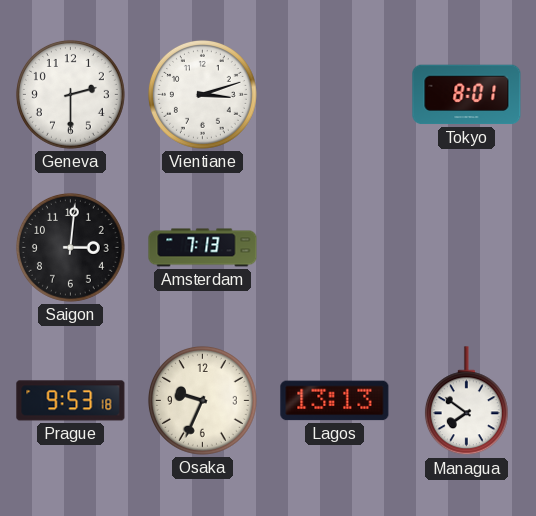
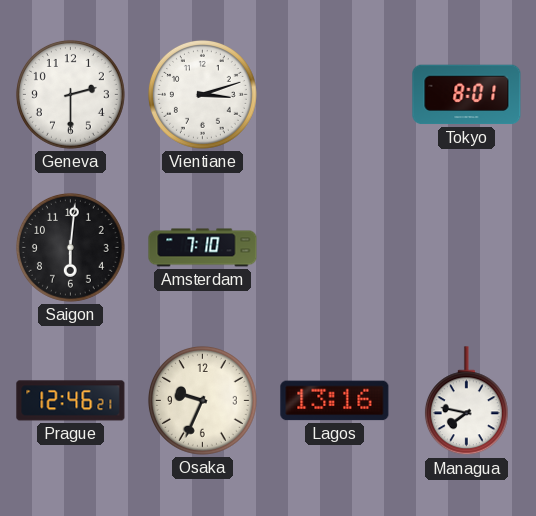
Saigon: 3:01 -> 6:01
Amsterdam: 7:13 -> 7:10
Prague: 9:53 -> 12:46
Lagos: 13:13 -> 13:16
Managua: 7:51 -> 7:47
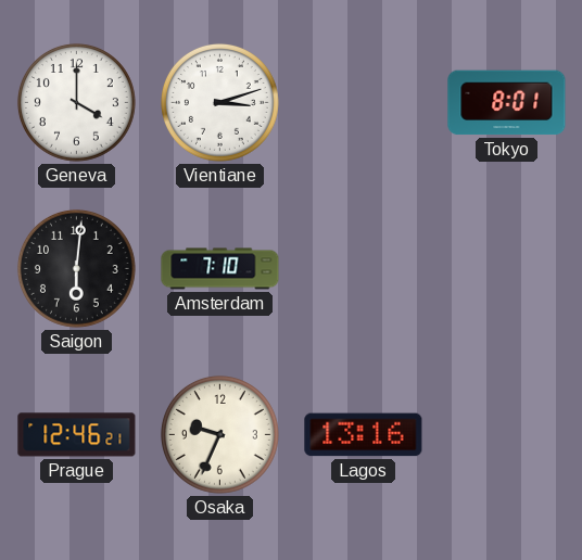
Geneva: 2:30 -> 4:00
Managua: 7:47 -> none
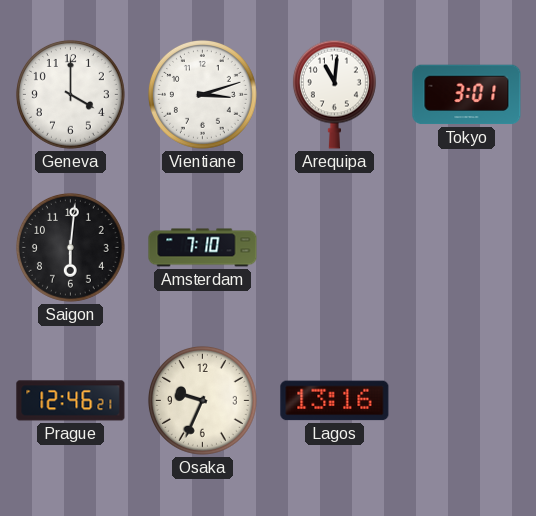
Arequipa: none -> 11:01
Tokyo: 8:01 -> 3:01
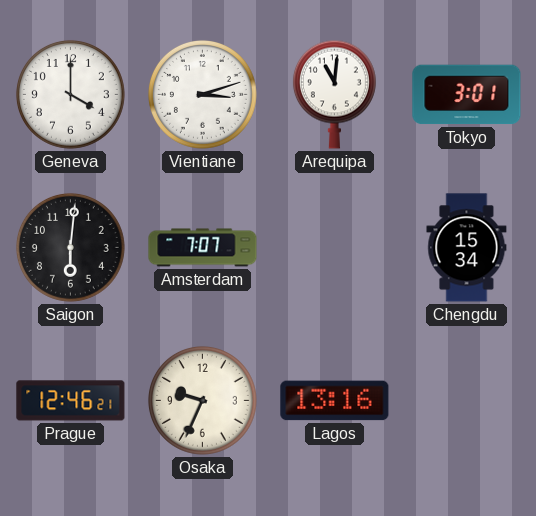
Amsterdam: 7:10 -> 7:07
Chengdu: none -> 15:34
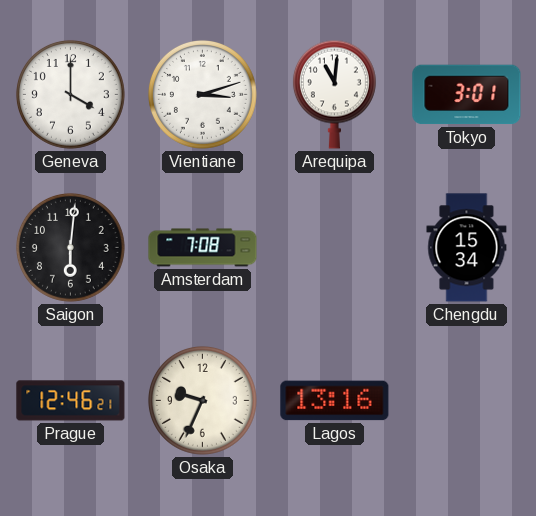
Amsterdam: 7:07 -> 7:08
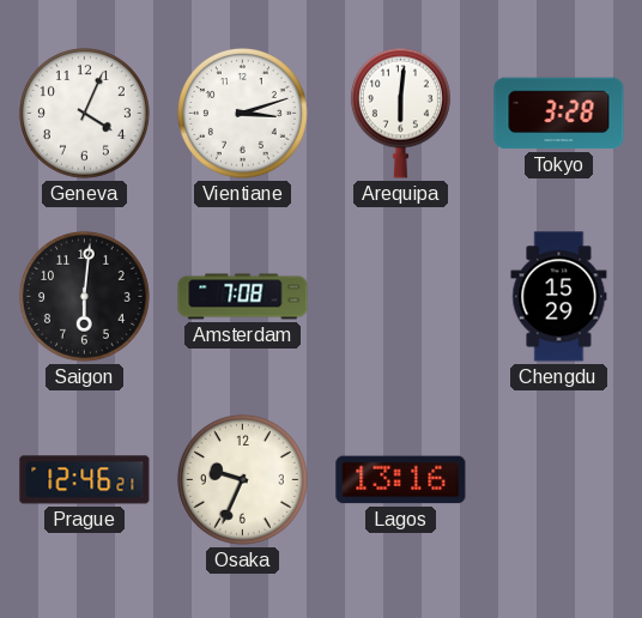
Geneva: 4:00 -> 4:04
Arequipa: 11:01 -> 6:01
Tokyo: 3:01 -> 3:28
Chengdu: 15:34 -> 15:29
